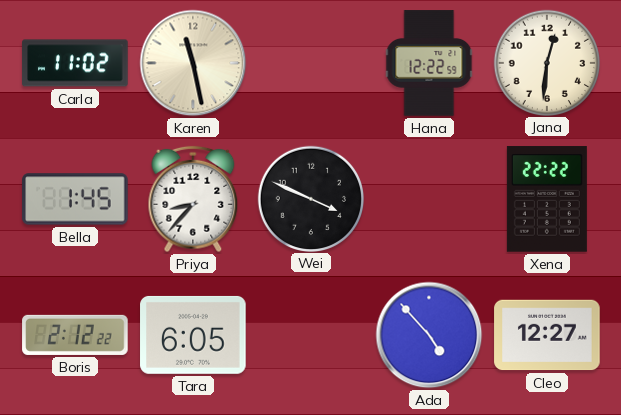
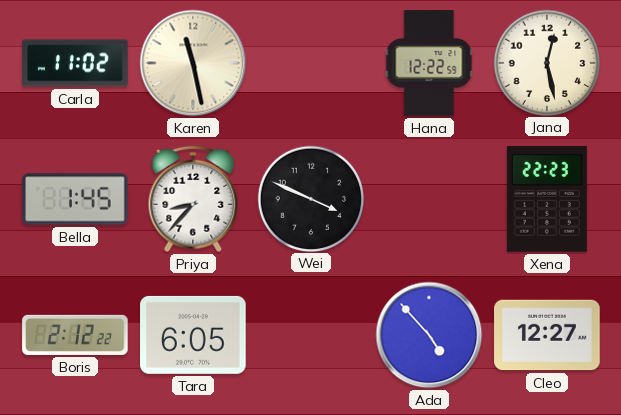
Jana: 12:31 -> 12:28
Xena: 22:22 -> 22:23
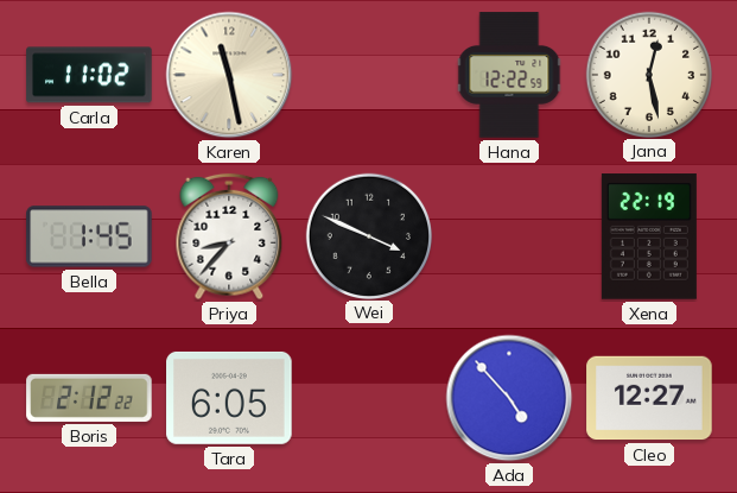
Xena: 22:23 -> 22:19
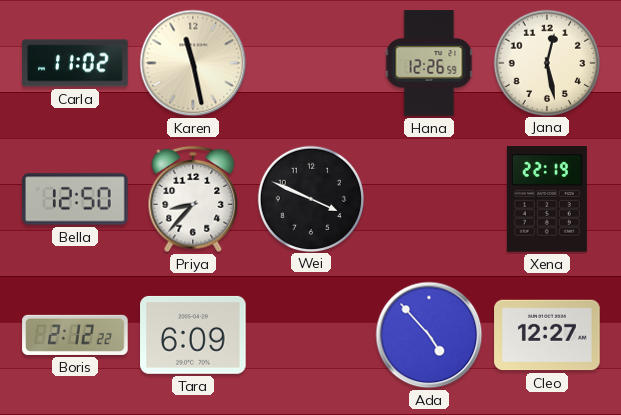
Hana: 12:22 -> 12:26
Bella: 1:45 -> 12:50
Tara: 6:05 -> 6:09
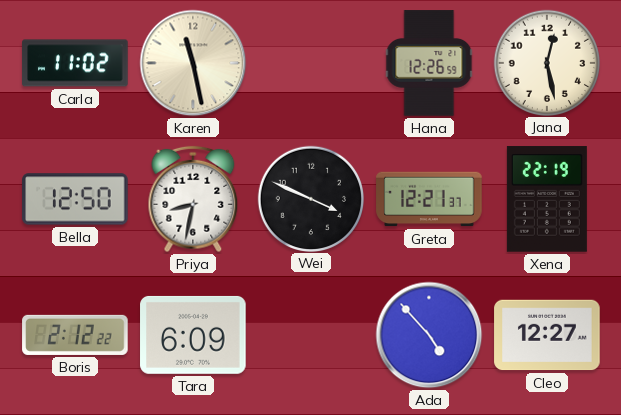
Priya: 8:37 -> 8:32
Greta: none -> 12:21
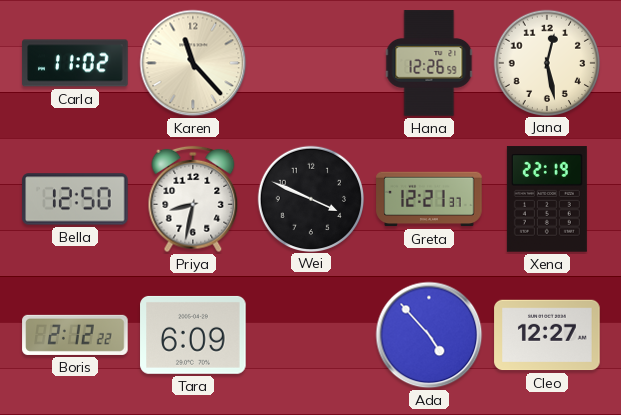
Karen: 11:28 -> 11:23
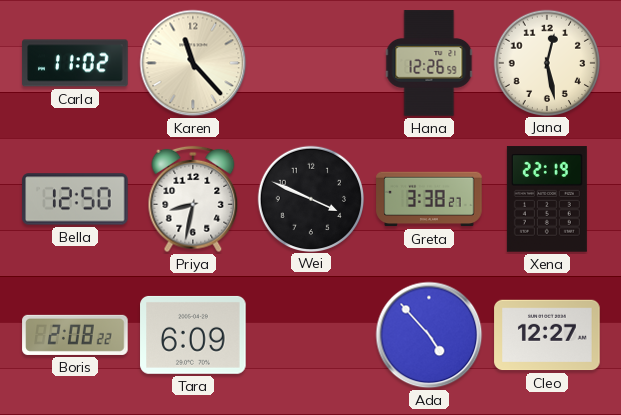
Greta: 12:21 -> 3:38
Boris: 2:12 -> 2:08
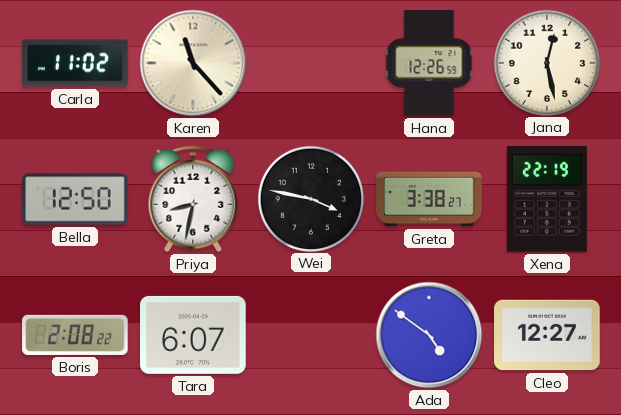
Wei: 3:49 -> 3:47
Tara: 6:09 -> 6:07
Ada: 4:53 -> 4:51
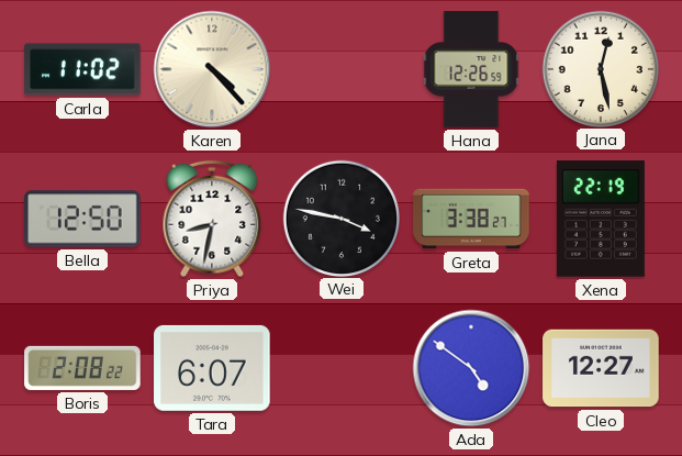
Karen: 11:23 -> 4:23
